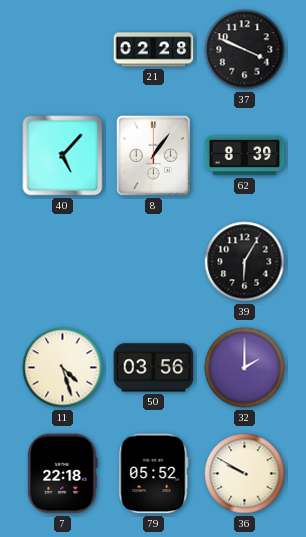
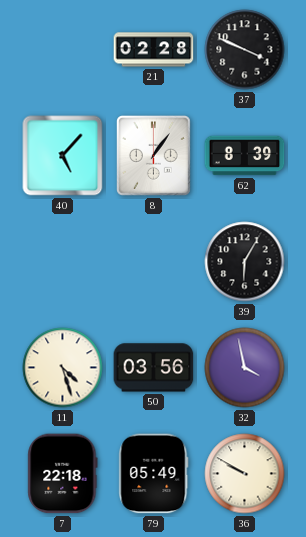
32: 2:00 -> 3:58
79: 05:52 -> 05:49
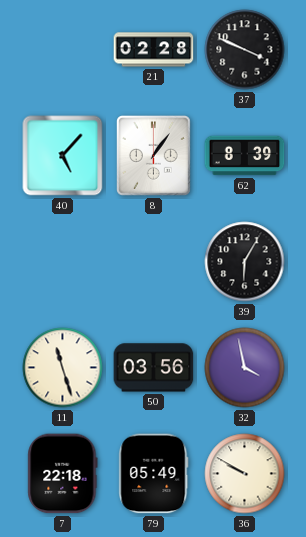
11: 4:27 -> 11:27
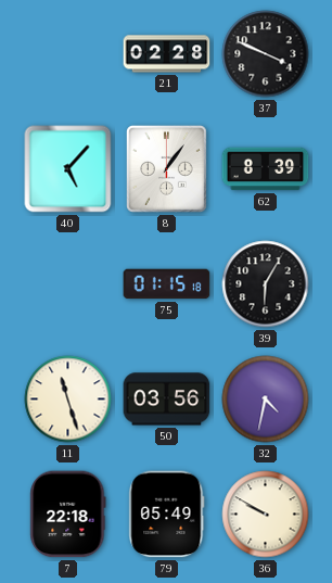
75: none -> 01:15
32: 3:58 -> 4:32
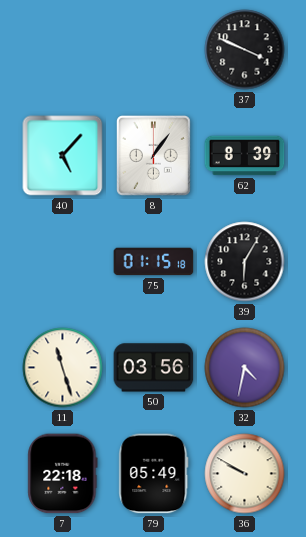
21: 02:28 -> none
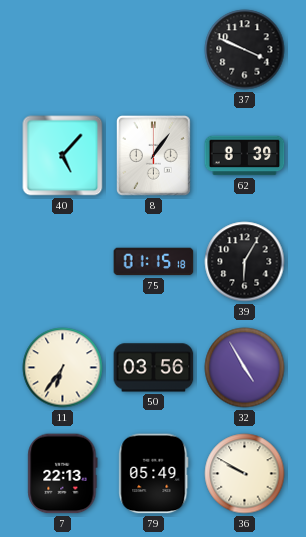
11: 11:27 -> 6:36
32: 4:32 -> 4:55
7: 22:18 -> 22:13
